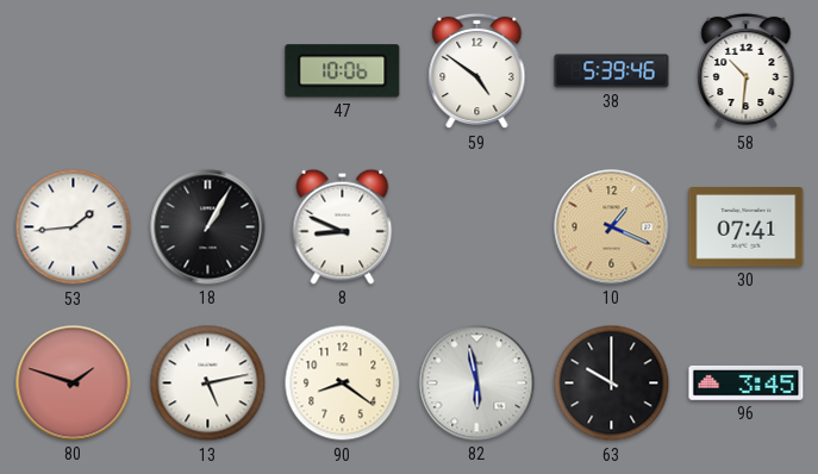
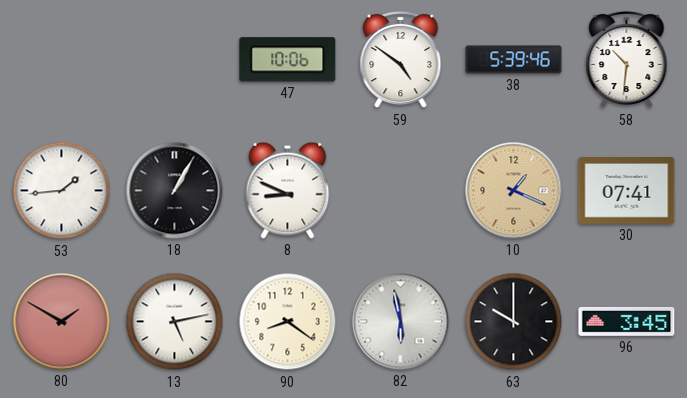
80: 1:48 -> 1:50
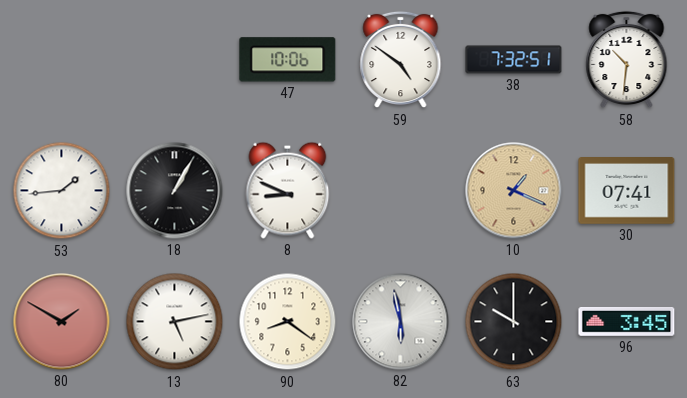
38: 5:39 -> 7:32
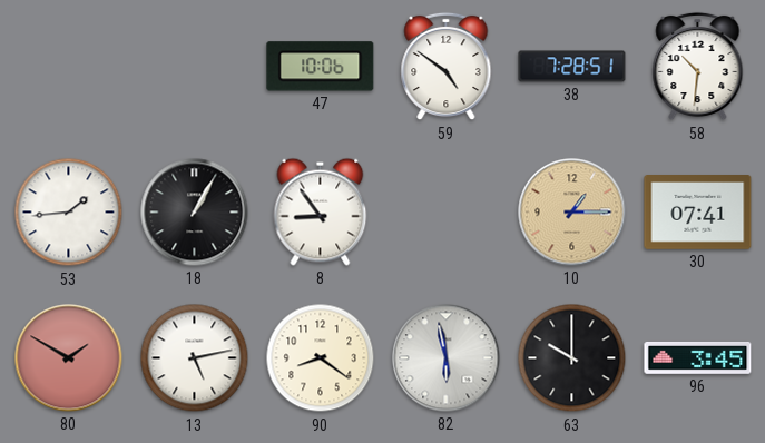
38: 7:32 -> 7:28
8: 8:49 -> 8:54
10: 1:19 -> 1:15
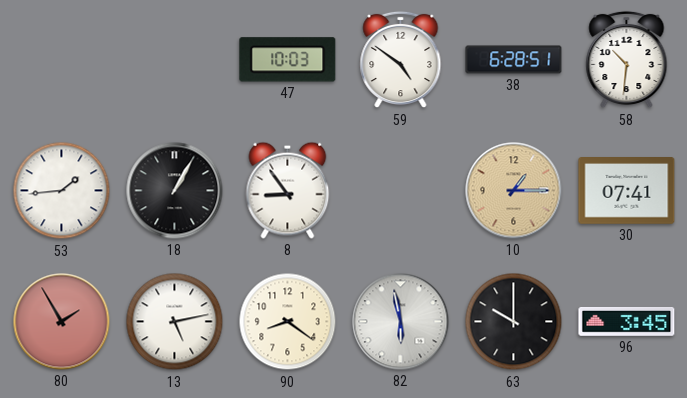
47: 10:06 -> 10:03
38: 7:28 -> 6:28
80: 1:50 -> 1:55
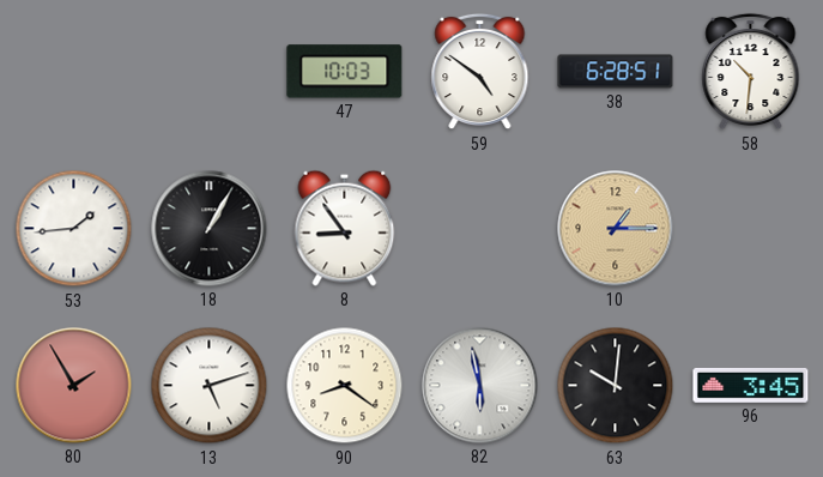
30: 07:41 -> none
13: 5:13 -> 5:12
63: 10:00 -> 10:01
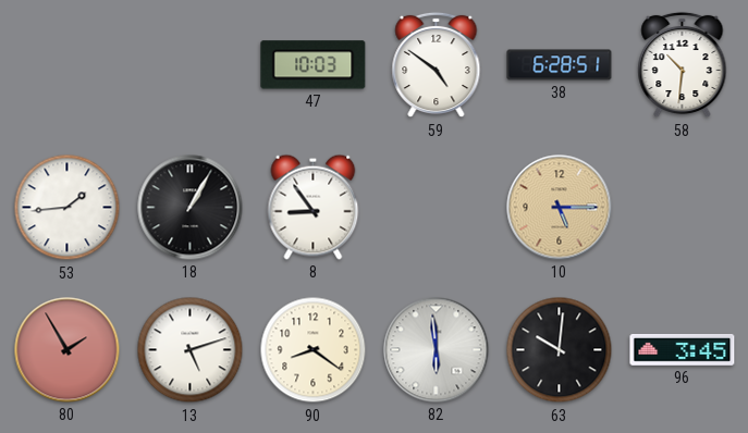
10: 1:15 -> 5:15
82: 5:58 -> 5:59
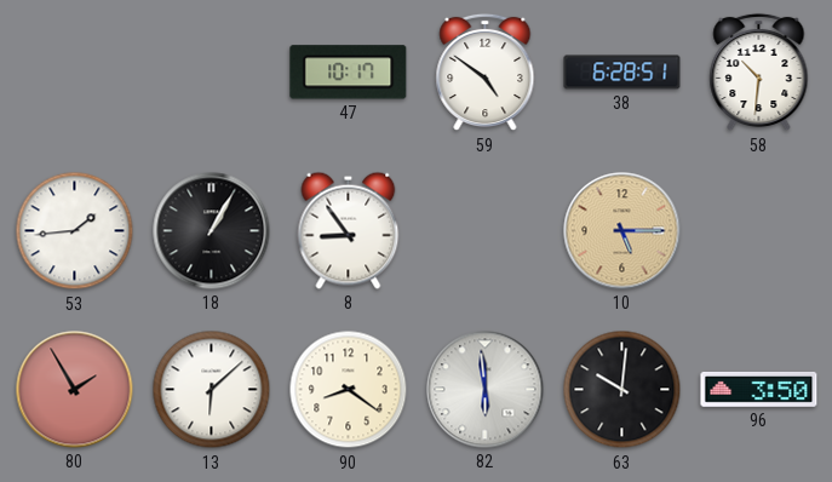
47: 10:03 -> 10:17
13: 5:12 -> 6:08
96: 3:45 -> 3:50
